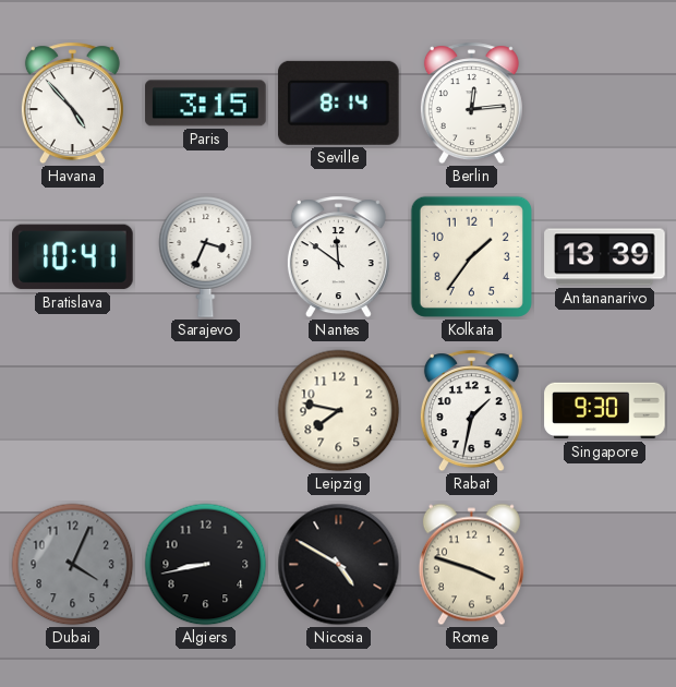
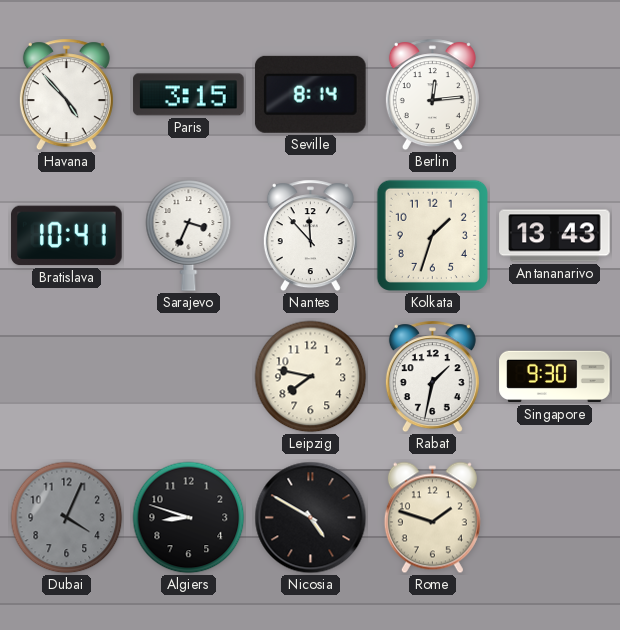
Nantes: 11:51 -> 11:53
Kolkata: 1:36 -> 1:33
Antananarivo: 13:39 -> 13:43
Algiers: 8:43 -> 8:48
Rome: 3:48 -> 1:48
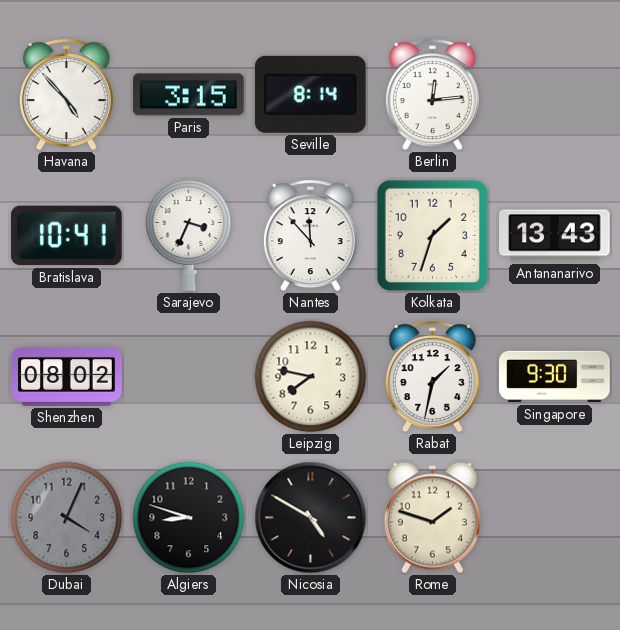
Shenzhen: none -> 08:02
